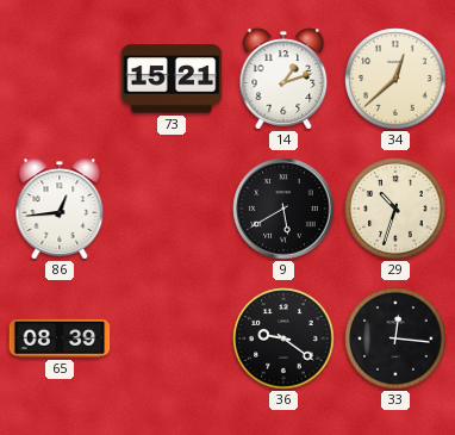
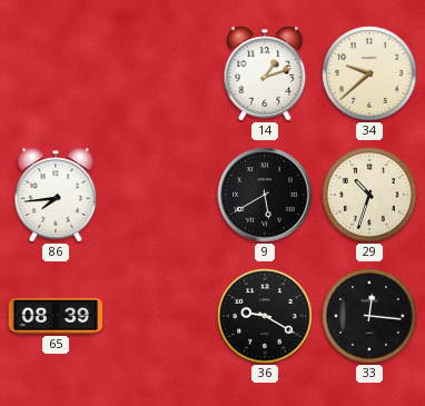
73: 15:21 -> none
34: 12:38 -> 9:38
86: 12:44 -> 7:44
36: 9:21 -> 9:20
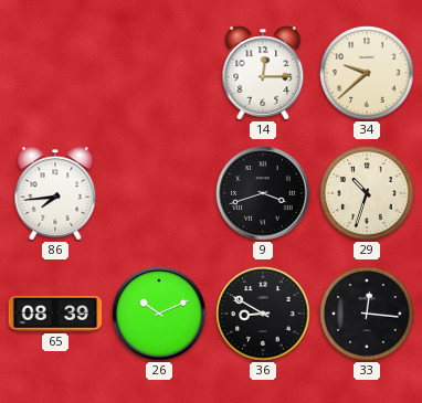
14: 1:12 -> 12:15
9: 5:40 -> 3:42
26: none -> 10:11
36: 9:20 -> 8:50
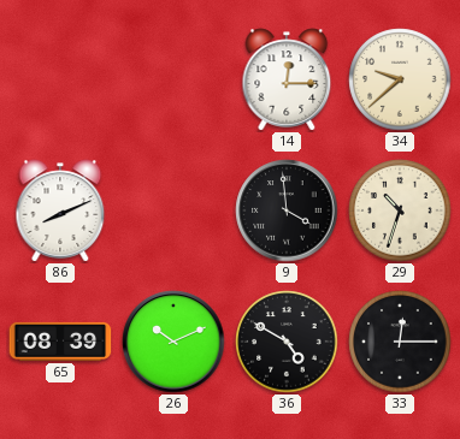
86: 7:44 -> 8:11
9: 3:42 -> 3:59
36: 8:50 -> 4:50
33: 12:16 -> 12:15
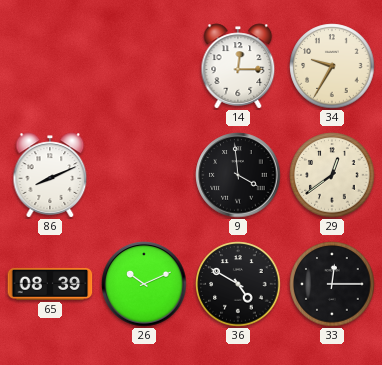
34: 9:38 -> 9:35
29: 10:33 -> 12:39
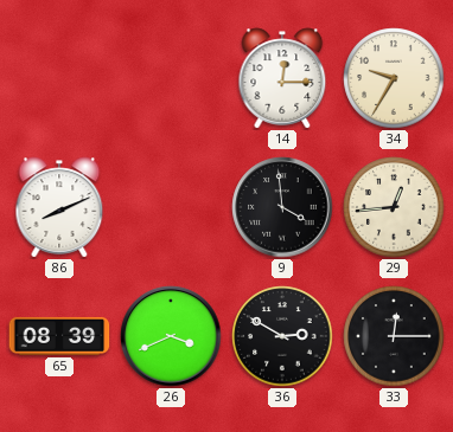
29: 12:39 -> 12:44
26: 10:11 -> 3:41
36: 4:50 -> 2:50
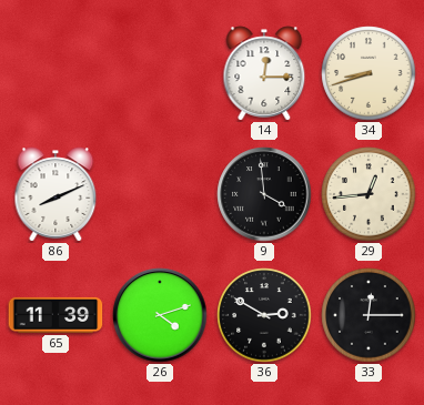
34: 9:35 -> 8:42
65: 08:39 -> 11:39
26: 3:41 -> 4:12
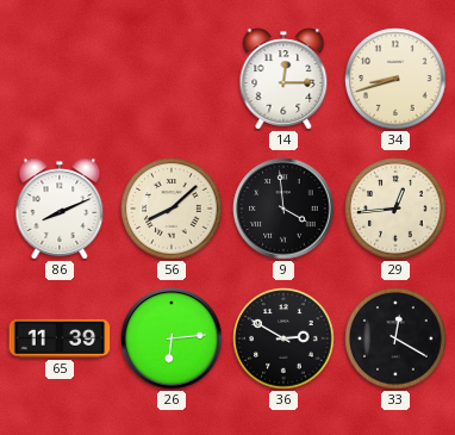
56: none -> 8:08
26: 4:12 -> 6:14
33: 12:15 -> 12:20
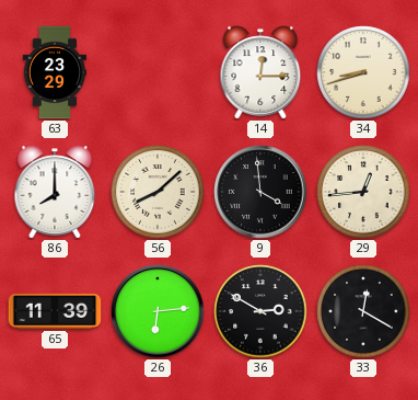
63: none -> 23:29
86: 8:11 -> 8:00
